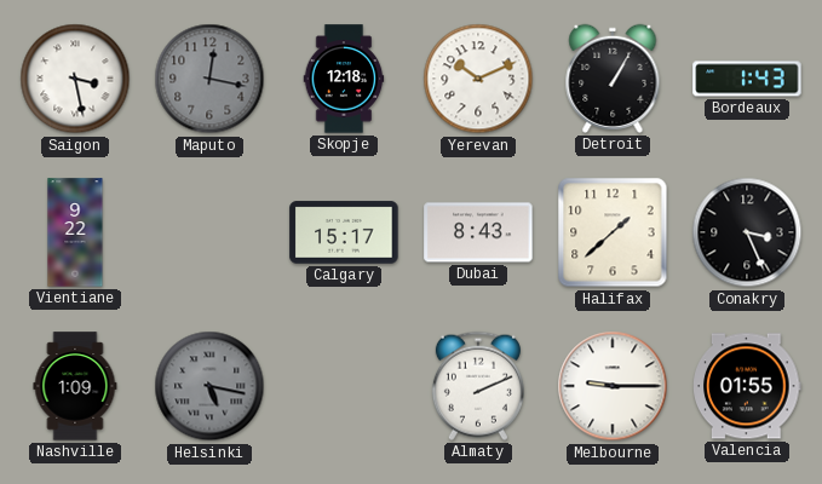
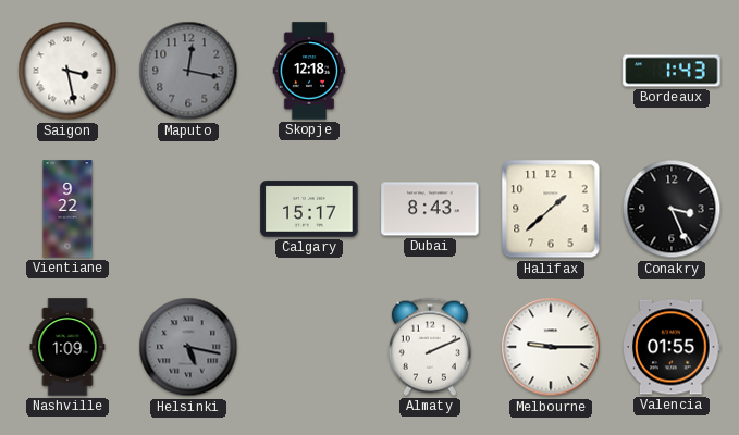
Yerevan: 10:11 -> none
Detroit: 1:05 -> none
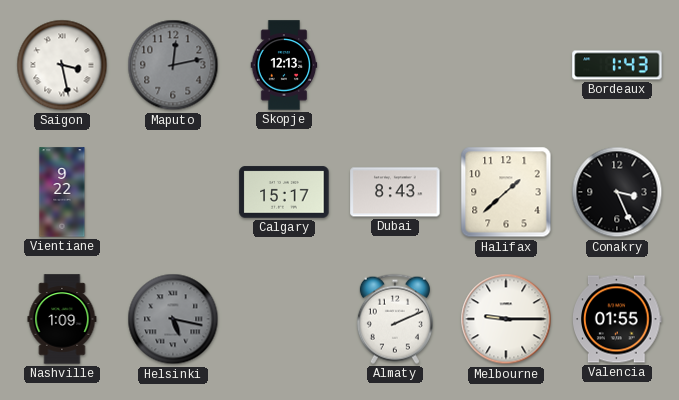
Maputo: 12:17 -> 12:13
Skopje: 12:18 -> 12:13
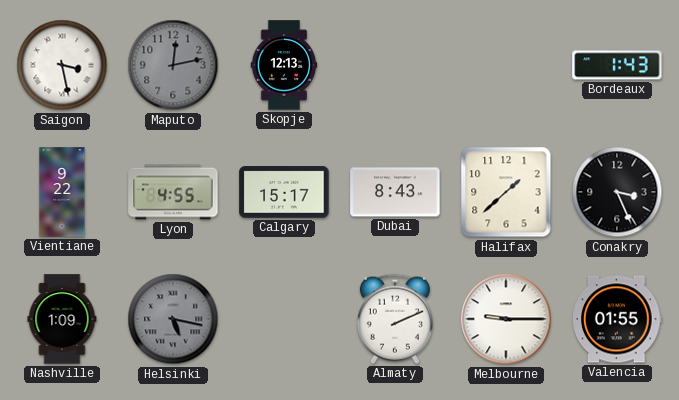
Lyon: none -> 4:55
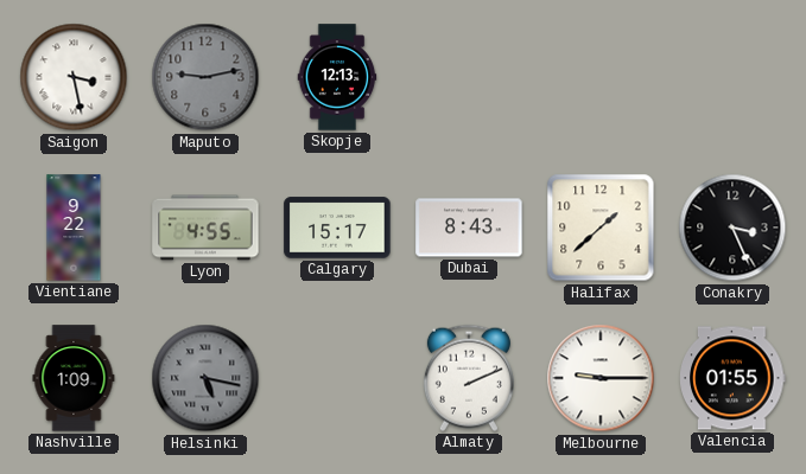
Maputo: 12:13 -> 9:13
Bordeaux: 1:43 -> none
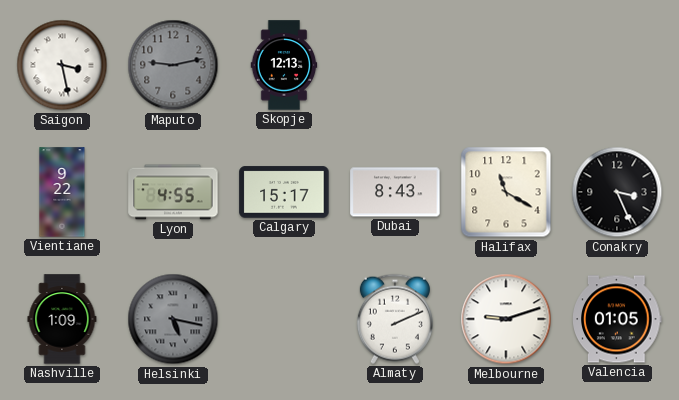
Halifax: 1:38 -> 11:20
Melbourne: 9:15 -> 9:12
Valencia: 01:55 -> 01:05
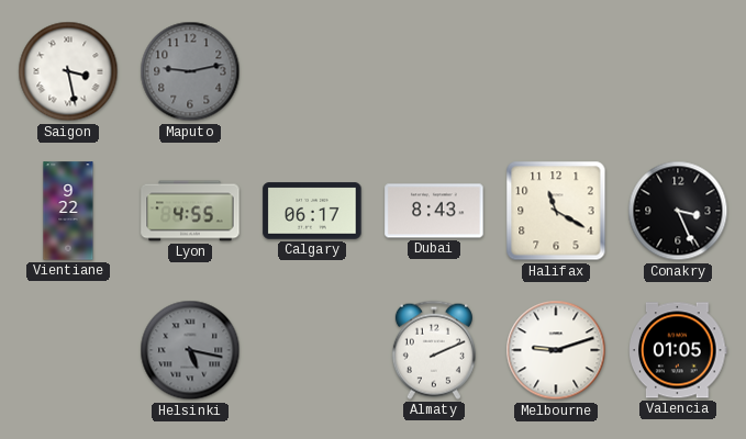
Skopje: 12:13 -> none
Calgary: 15:17 -> 06:17
Nashville: 1:09 -> none
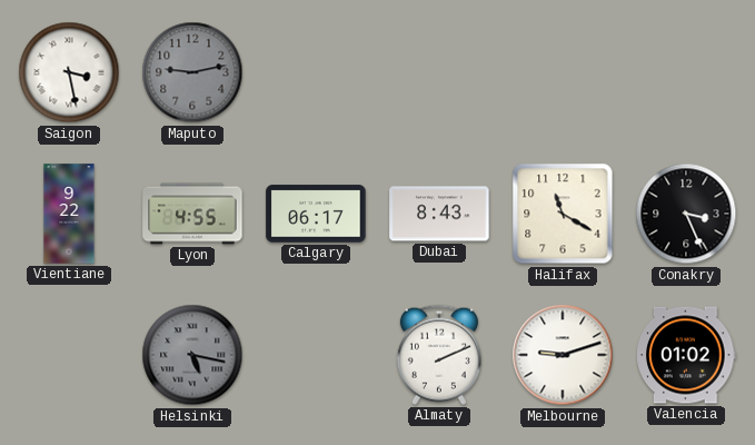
Valencia: 01:05 -> 01:02
